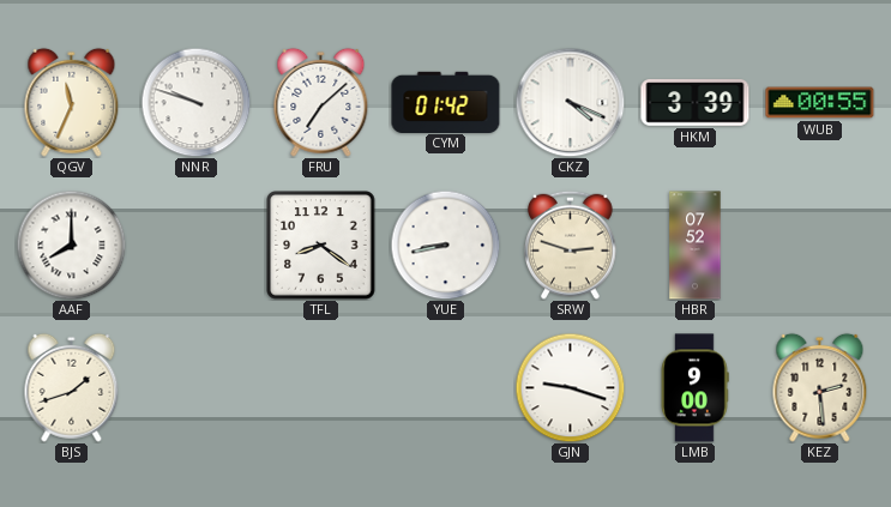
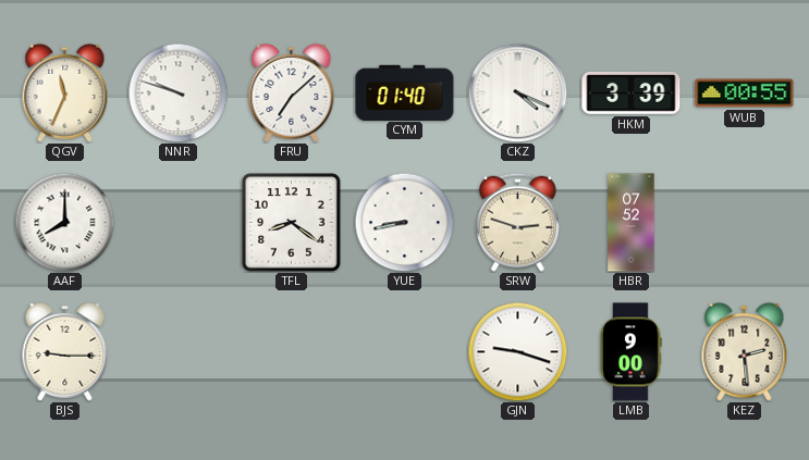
CYM: 01:42 -> 01:40
BJS: 1:42 -> 9:15
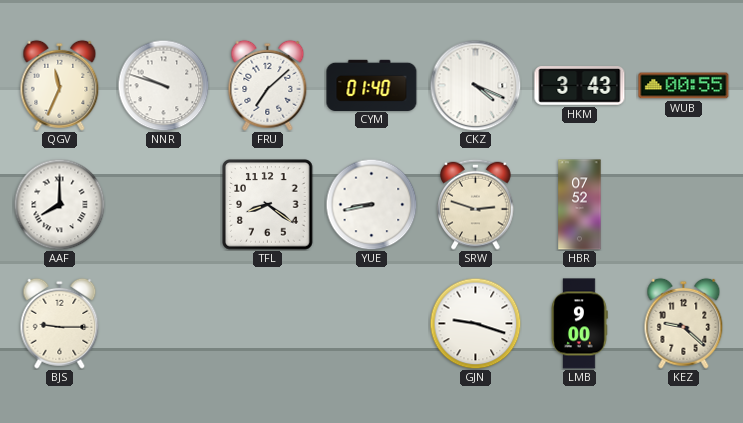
HKM: 3:39 -> 3:43
KEZ: 2:29 -> 9:22
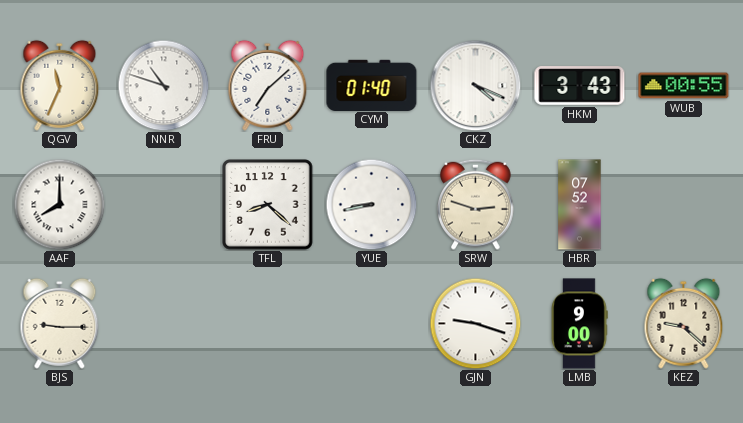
NNR: 9:48 -> 10:48
TFL: 8:21 -> 8:22
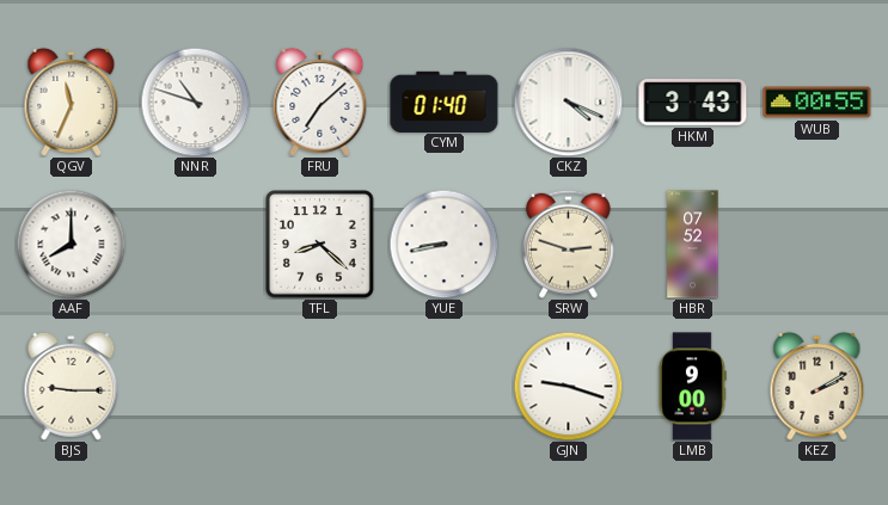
KEZ: 9:22 -> 2:10
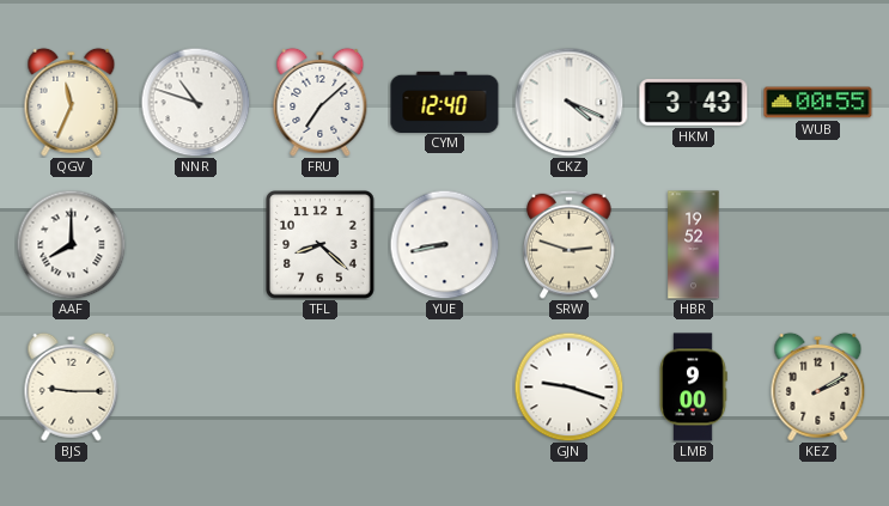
CYM: 01:40 -> 12:40
HBR: 07:52 -> 19:52
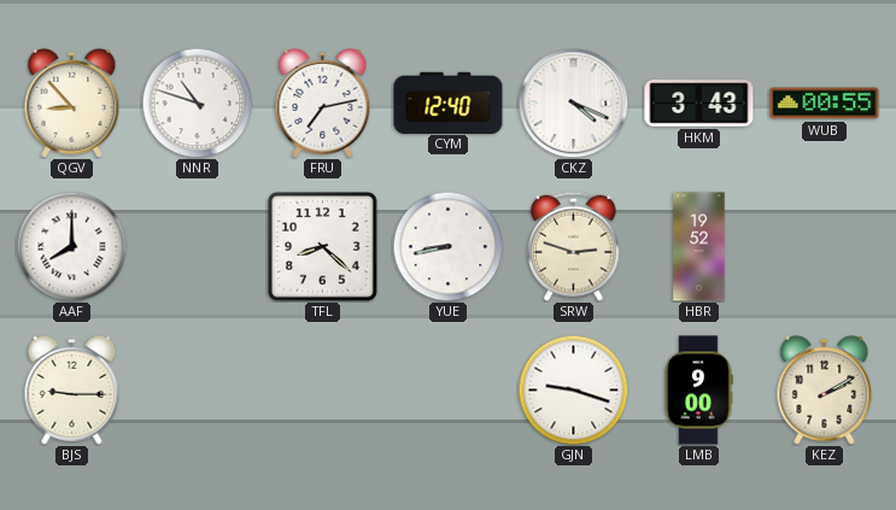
QGV: 11:34 -> 8:53
FRU: 7:08 -> 7:13
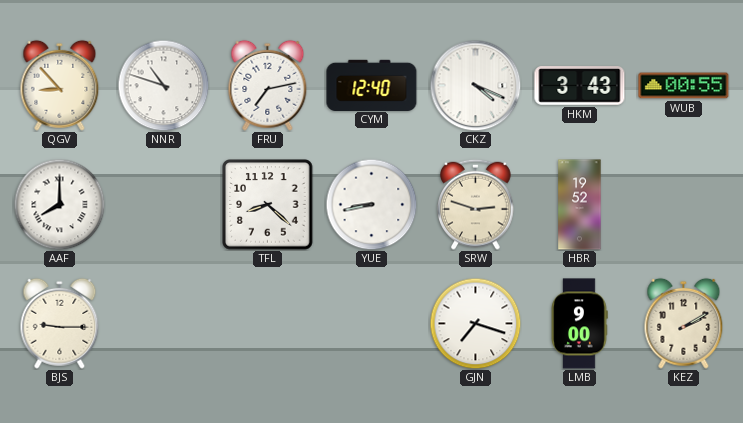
GJN: 9:18 -> 7:18
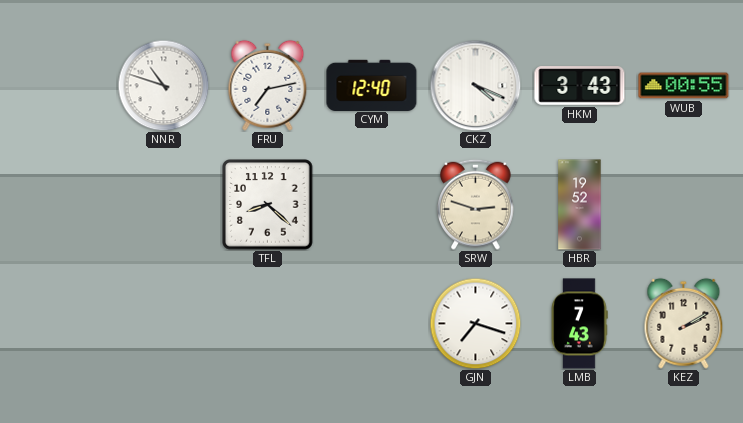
QGV: 8:53 -> none
AAF: 8:00 -> none
YUE: 8:43 -> none
BJS: 9:15 -> none
LMB: 9:00 -> 7:43
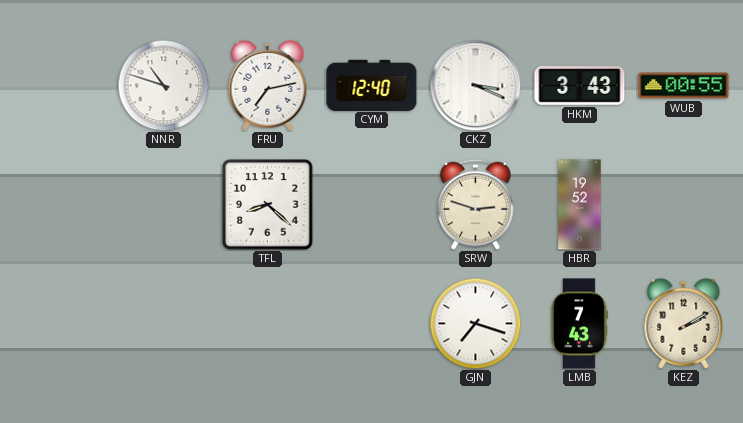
CKZ: 4:19 -> 3:19
